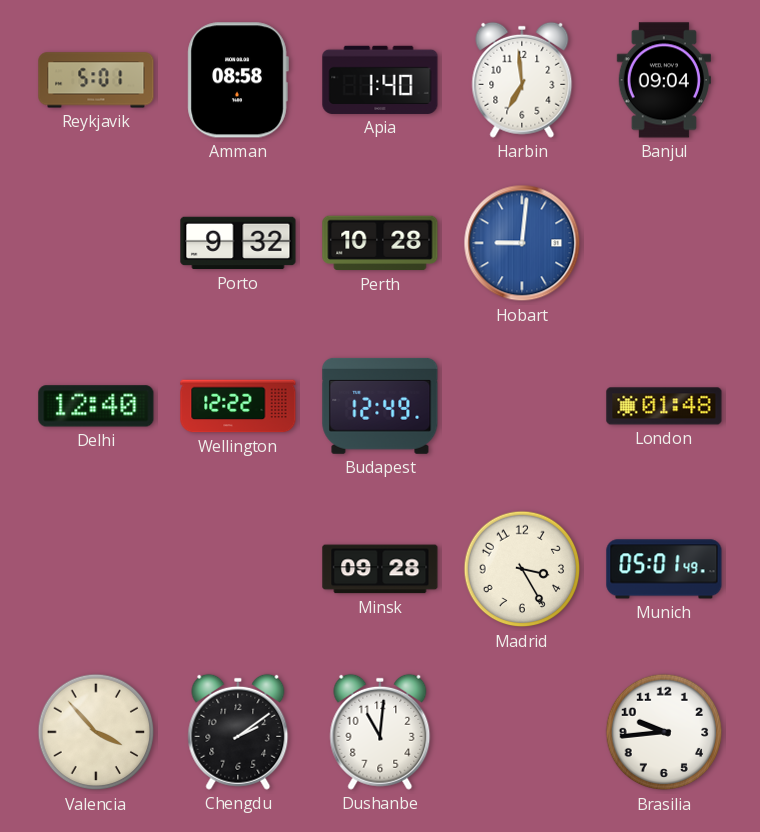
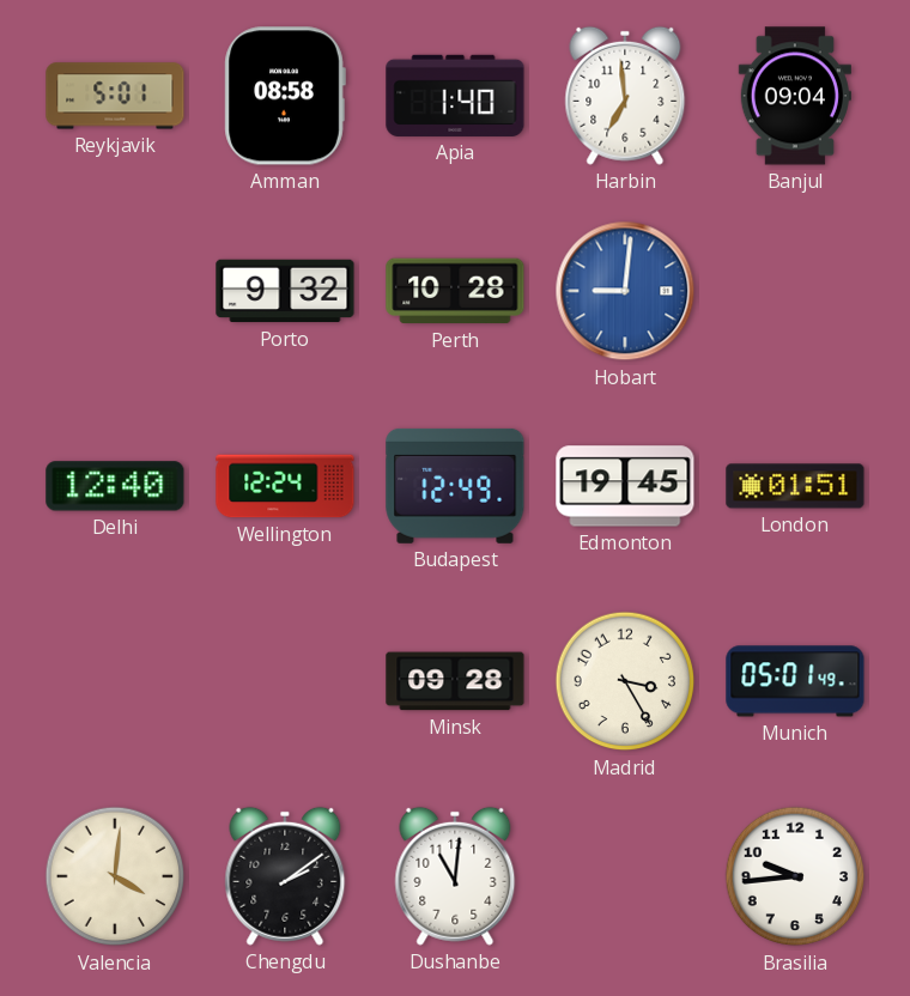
Wellington: 12:22 -> 12:24
Edmonton: none -> 19:45
London: 01:48 -> 01:51
Valencia: 3:53 -> 4:01
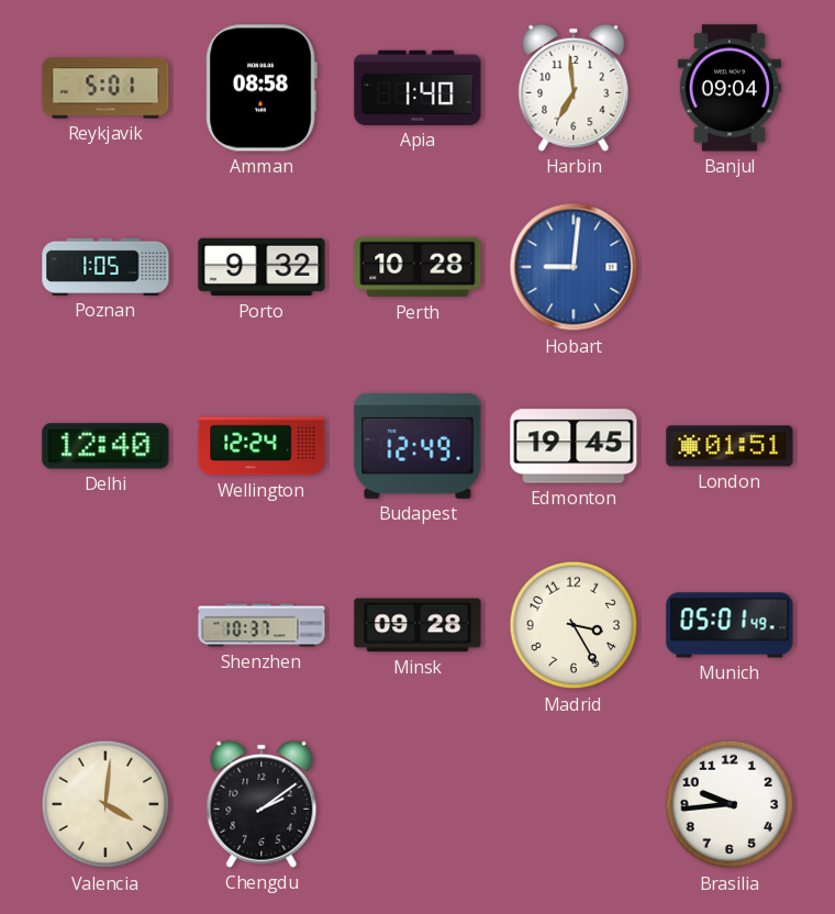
Poznan: none -> 1:05
Shenzhen: none -> 10:37
Dushanbe: 11:01 -> none
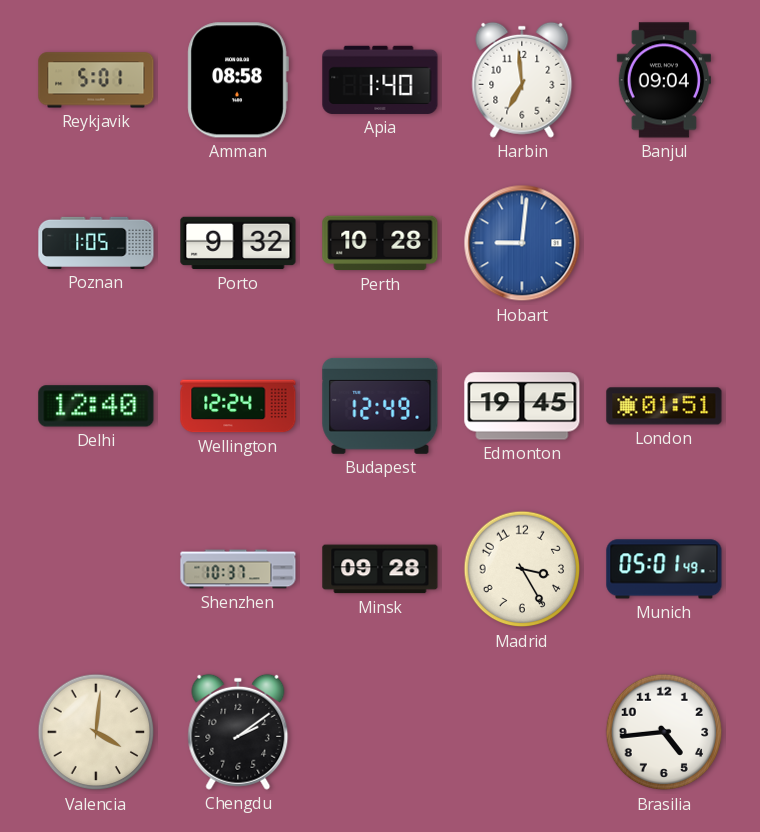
Brasilia: 9:44 -> 4:44
